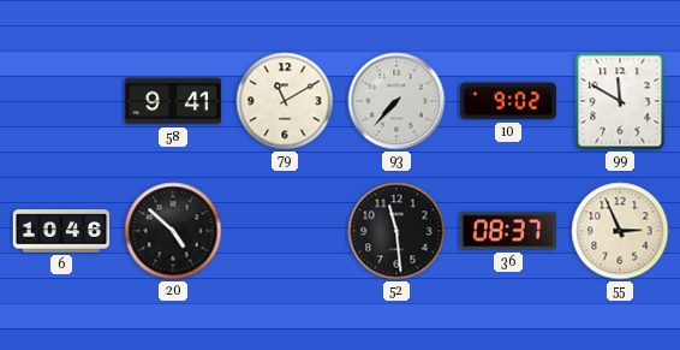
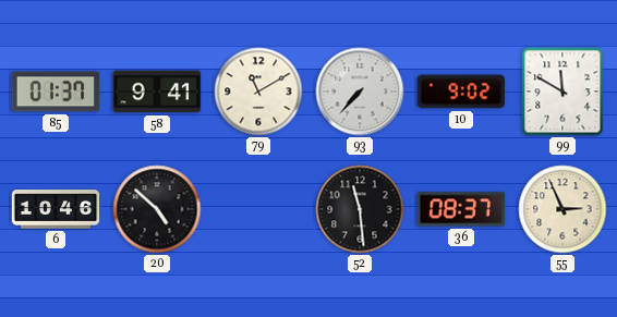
85: none -> 01:37
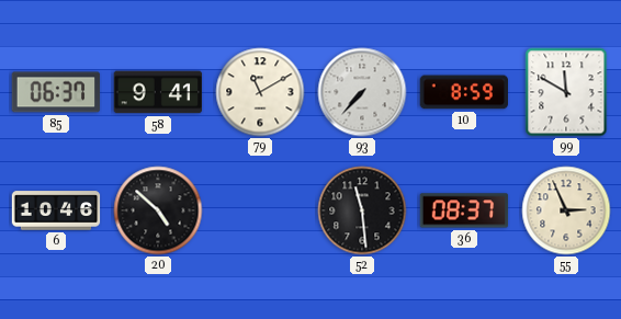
85: 01:37 -> 06:37
10: 9:02 -> 8:59
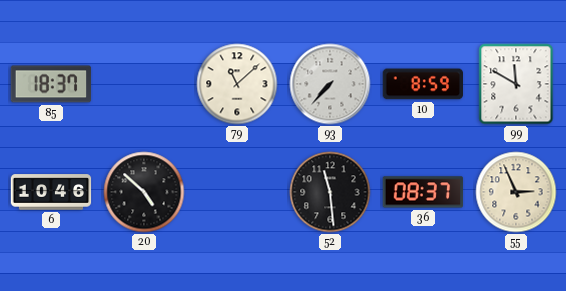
85: 06:37 -> 18:37
58: 9:41 -> none
79: 11:10 -> 11:08
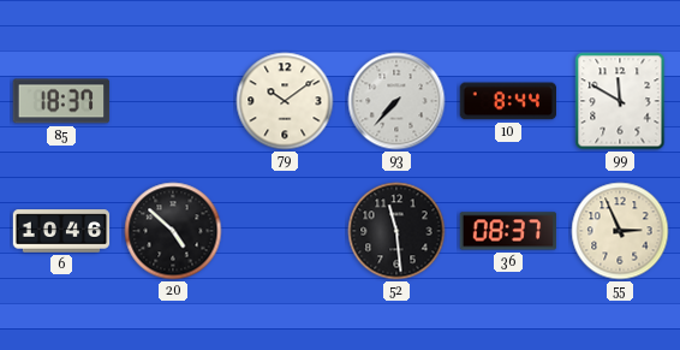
79: 11:08 -> 10:09
10: 8:59 -> 8:44
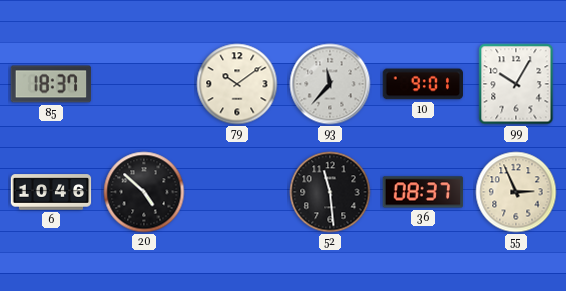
93: 7:37 -> 11:37
10: 8:44 -> 9:01
99: 11:50 -> 10:05
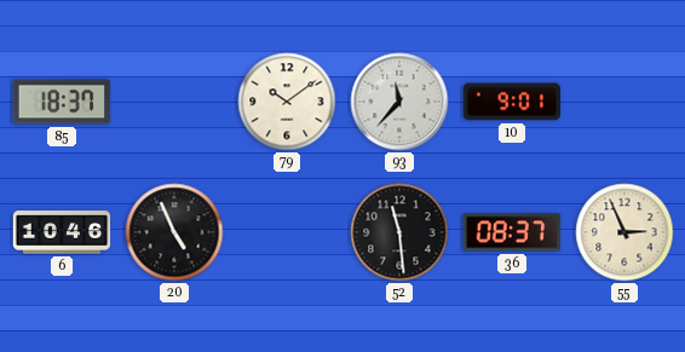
99: 10:05 -> none
20: 4:52 -> 4:56
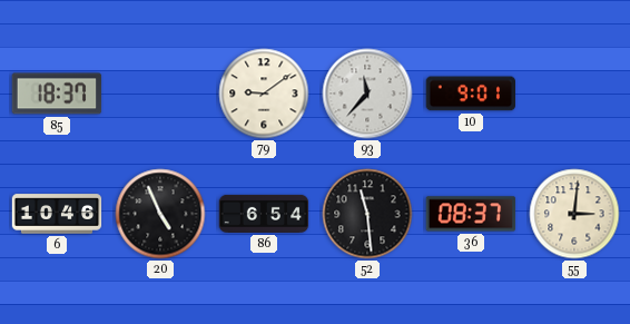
79: 10:09 -> 9:09
86: none -> 6:54
55: 2:56 -> 3:01
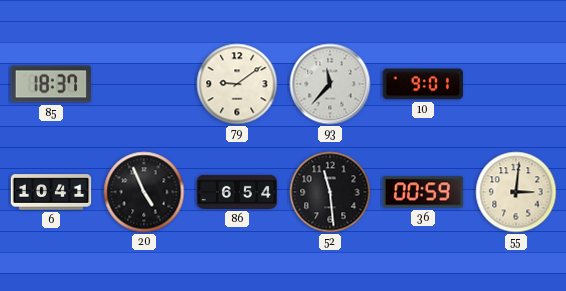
6: 10:46 -> 10:41
36: 08:37 -> 00:59
